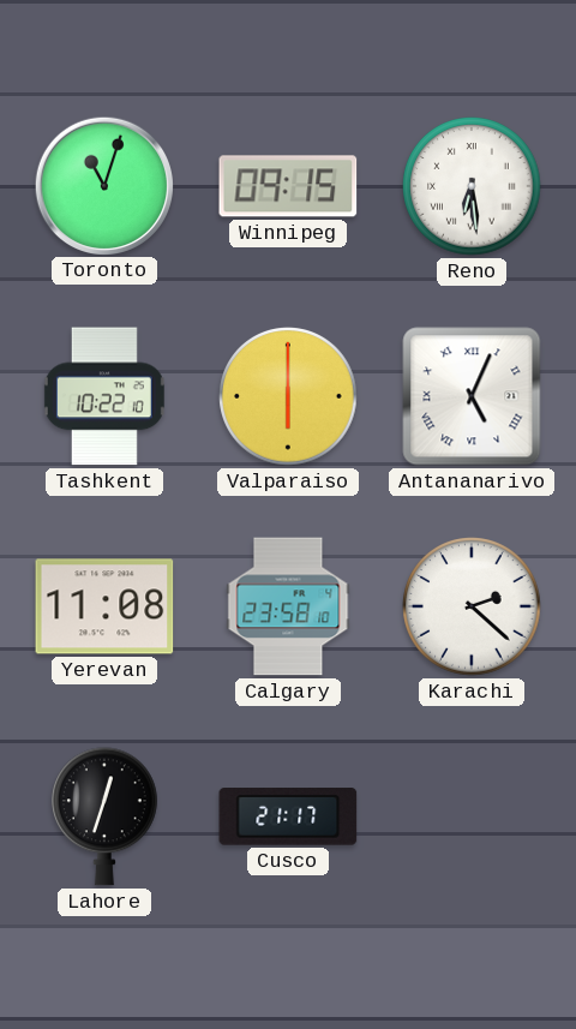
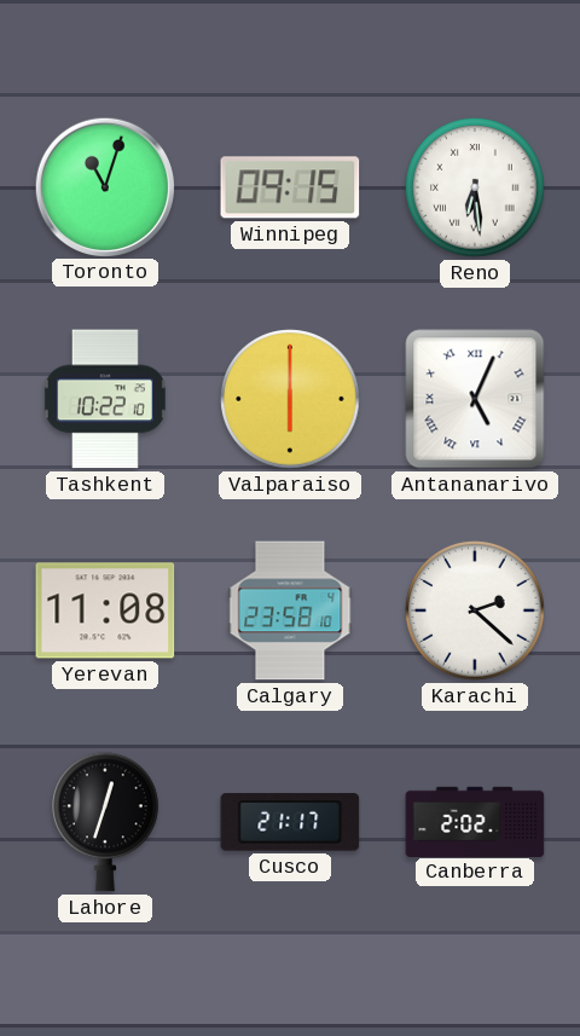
Canberra: none -> 2:02
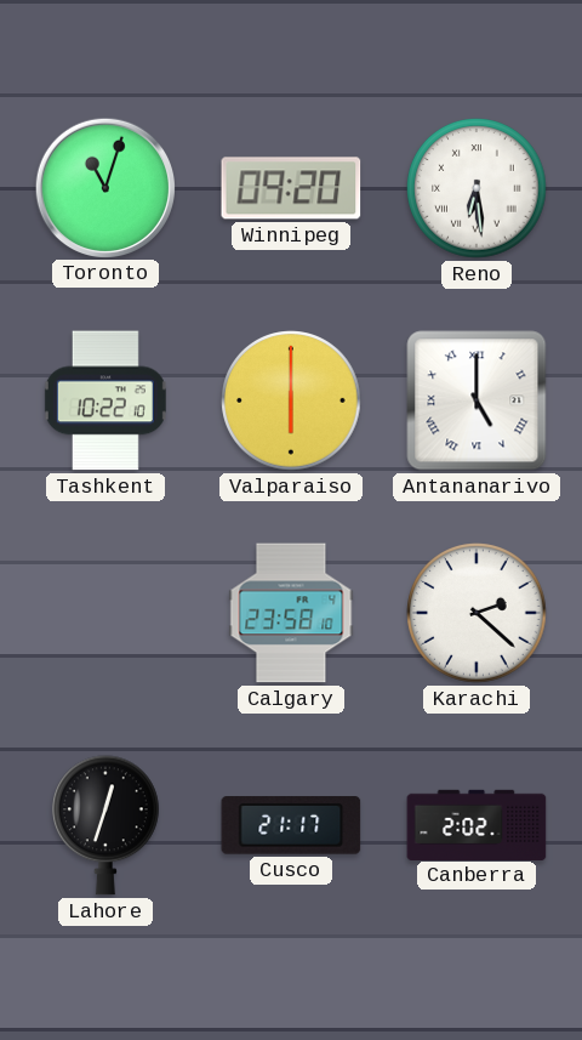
Winnipeg: 09:15 -> 09:20
Antananarivo: 5:04 -> 5:00
Yerevan: 11:08 -> none
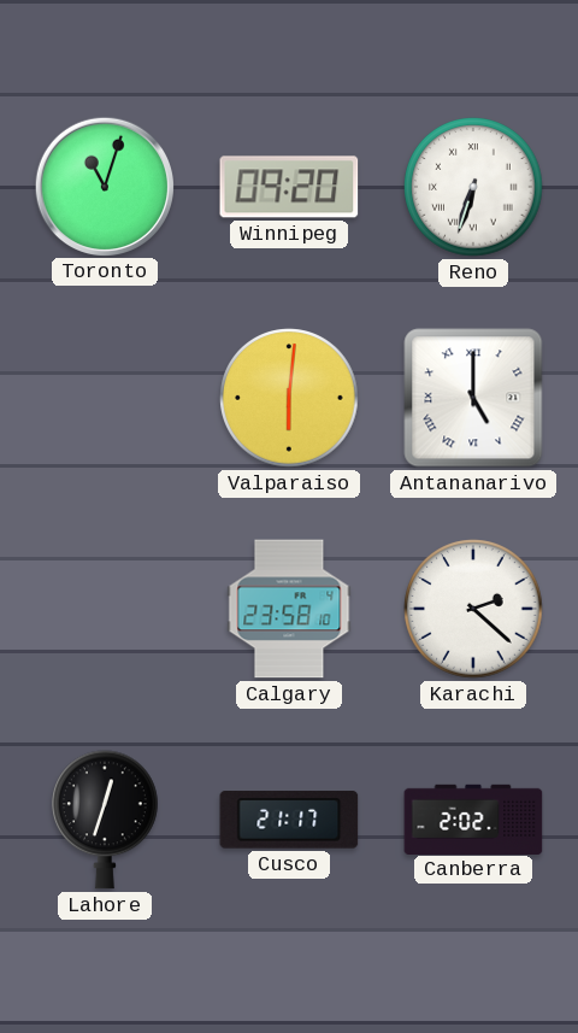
Reno: 6:29 -> 6:33
Tashkent: 10:22 -> none
Valparaiso: 6:00 -> 6:01
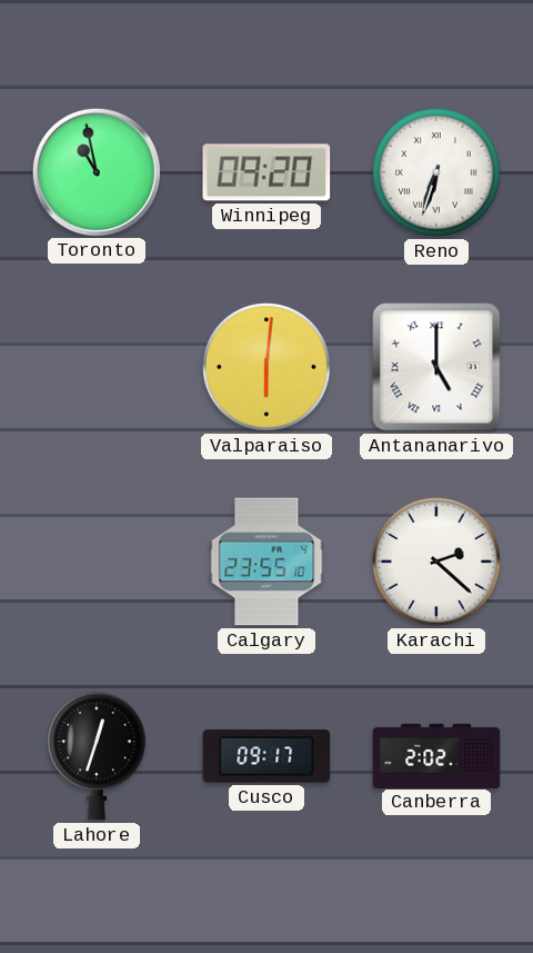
Toronto: 11:03 -> 10:58
Calgary: 23:58 -> 23:55
Cusco: 21:17 -> 09:17
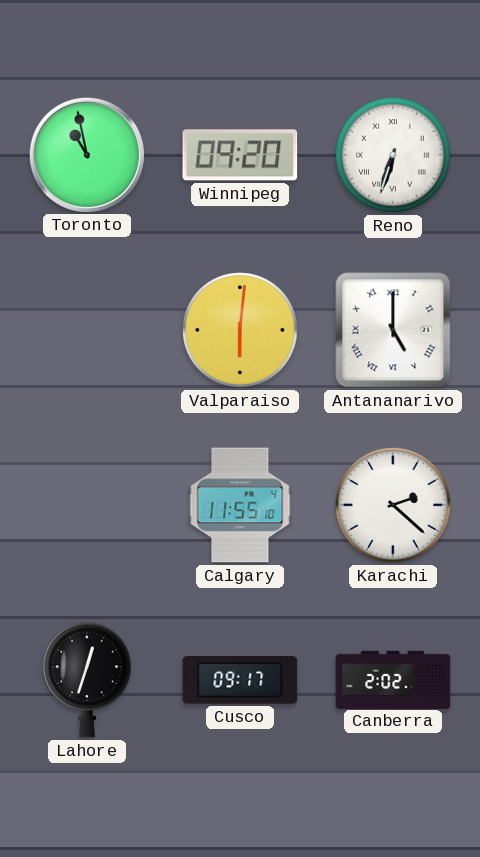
Calgary: 23:55 -> 11:55
